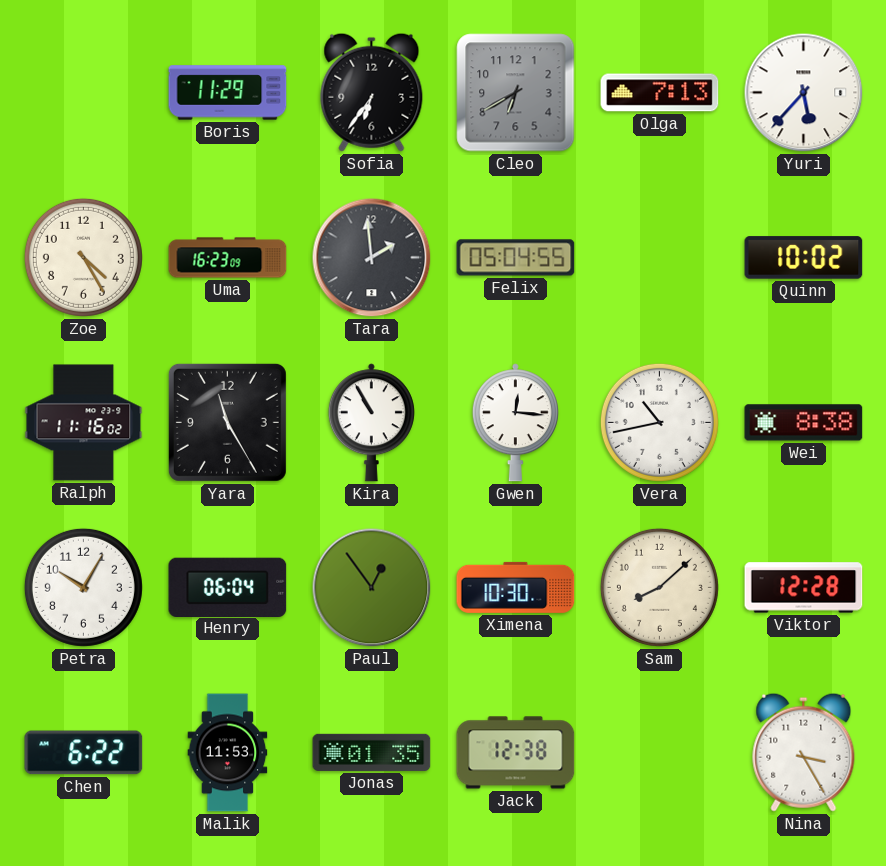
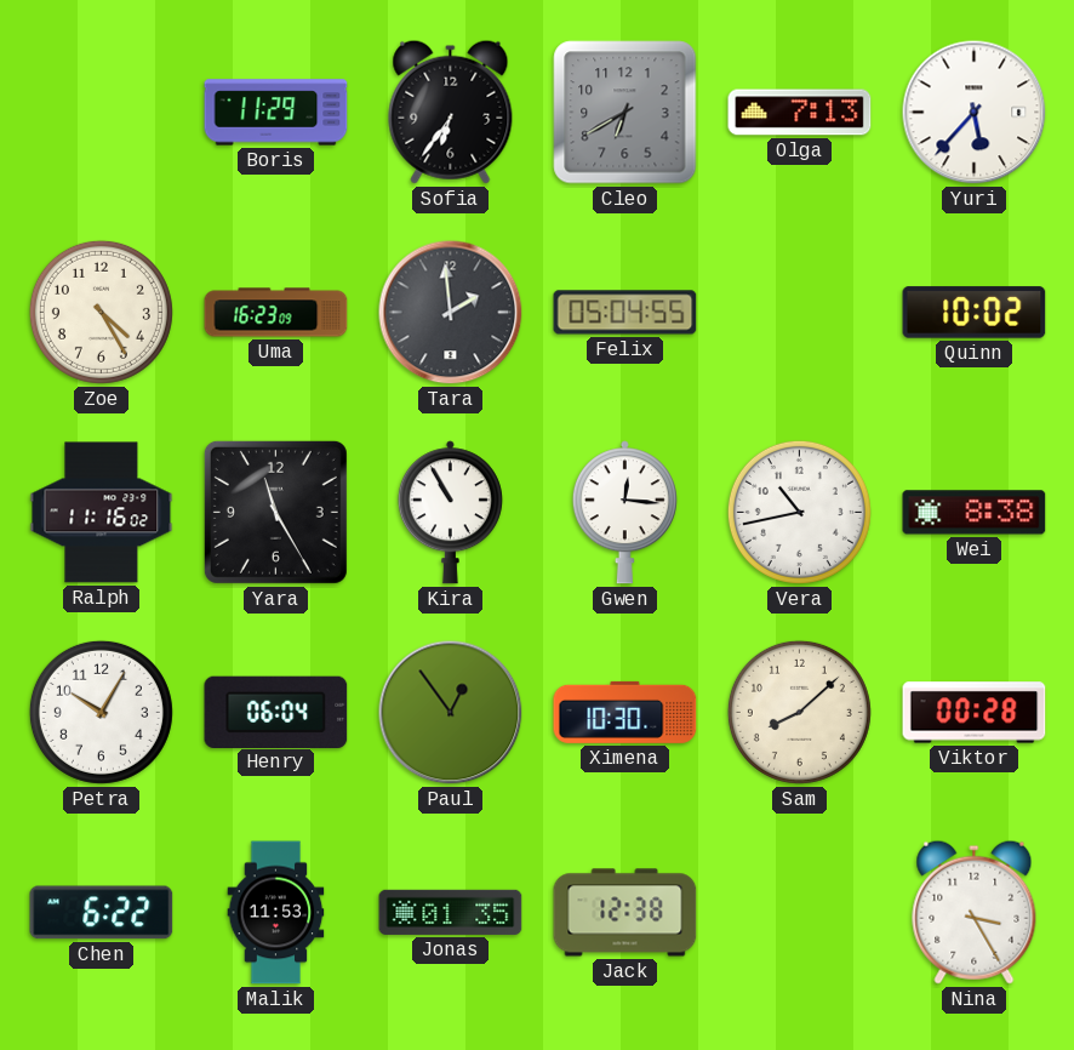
Viktor: 12:28 -> 00:28
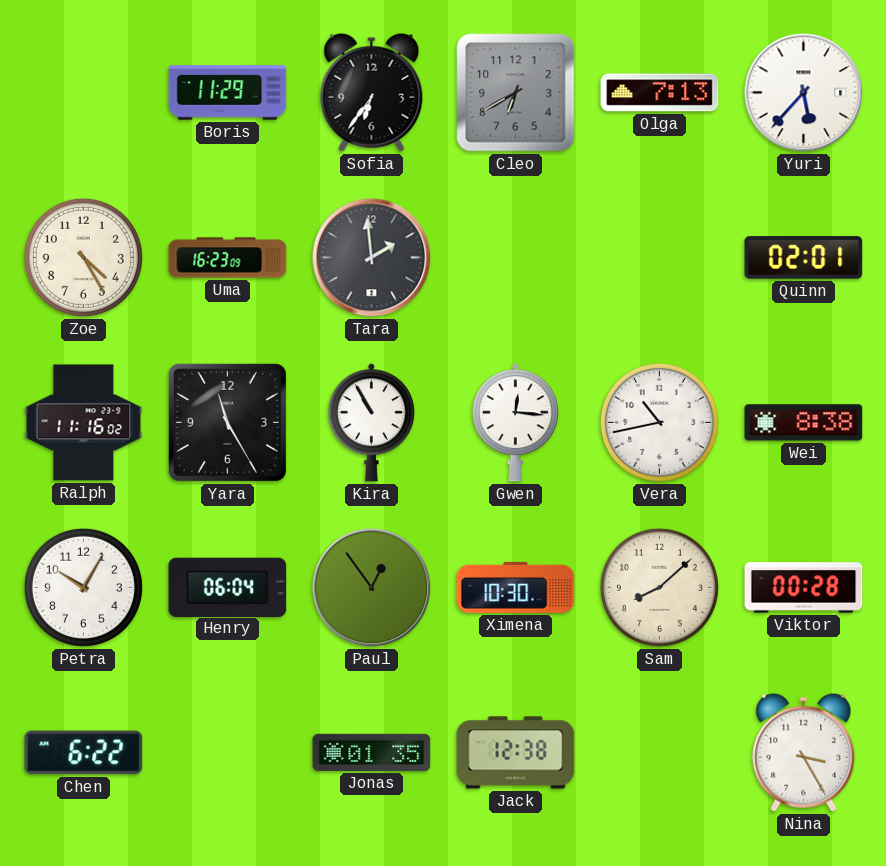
Felix: 05:04 -> none
Quinn: 10:02 -> 02:01
Malik: 11:53 -> none
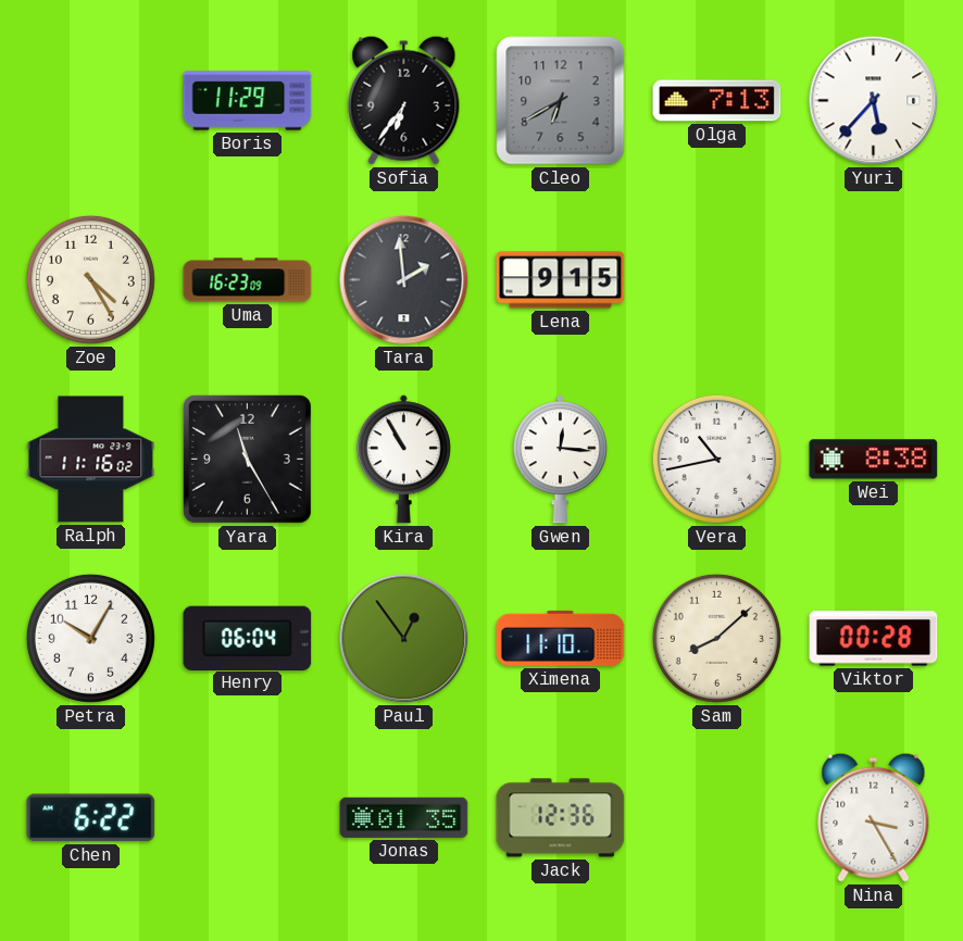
Lena: none -> 9:15
Quinn: 02:01 -> none
Ximena: 10:30 -> 11:10
Jack: 12:38 -> 12:36
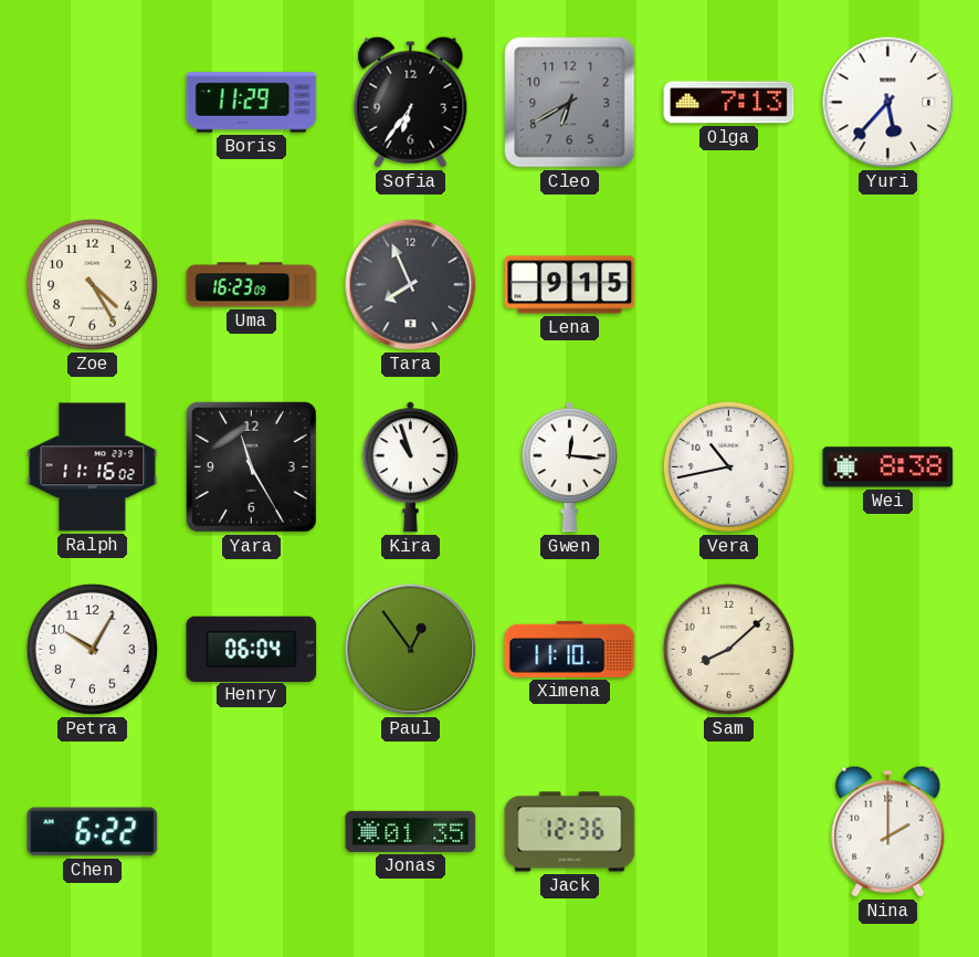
Tara: 1:59 -> 7:56
Kira: 10:55 -> 10:57
Viktor: 00:28 -> none
Nina: 3:25 -> 2:00
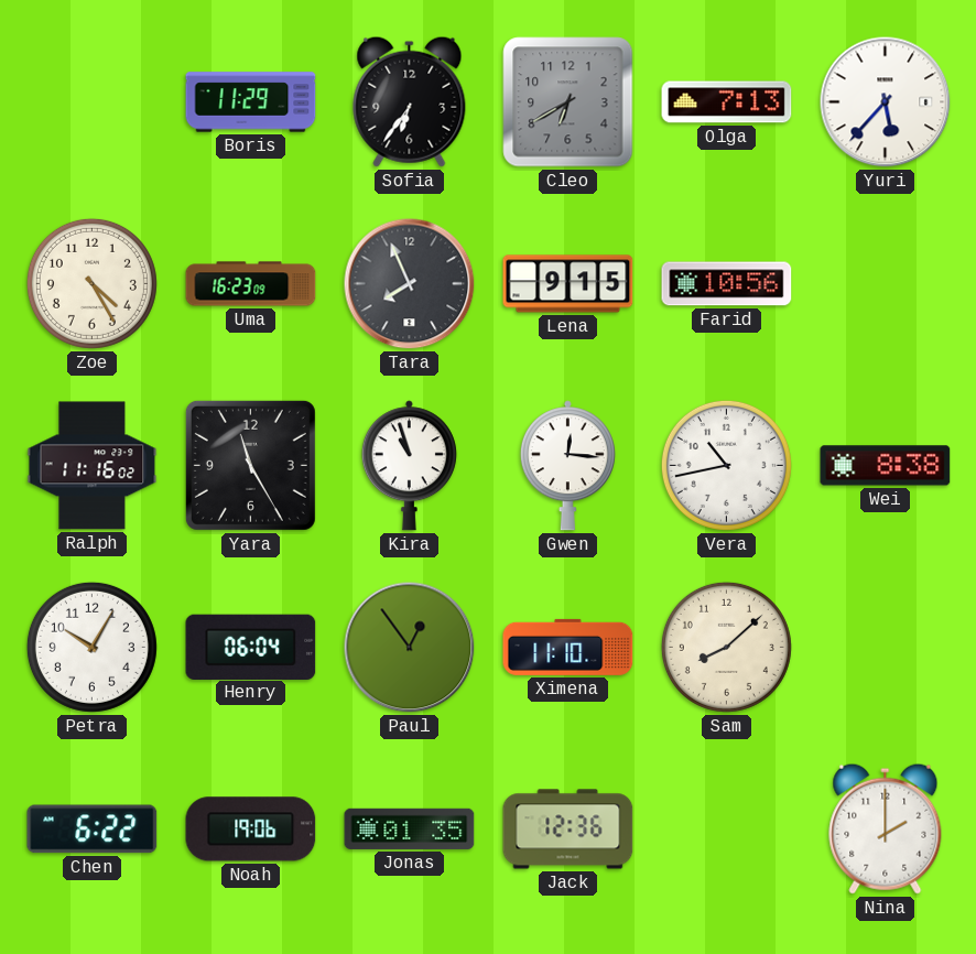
Farid: none -> 10:56
Noah: none -> 19:06
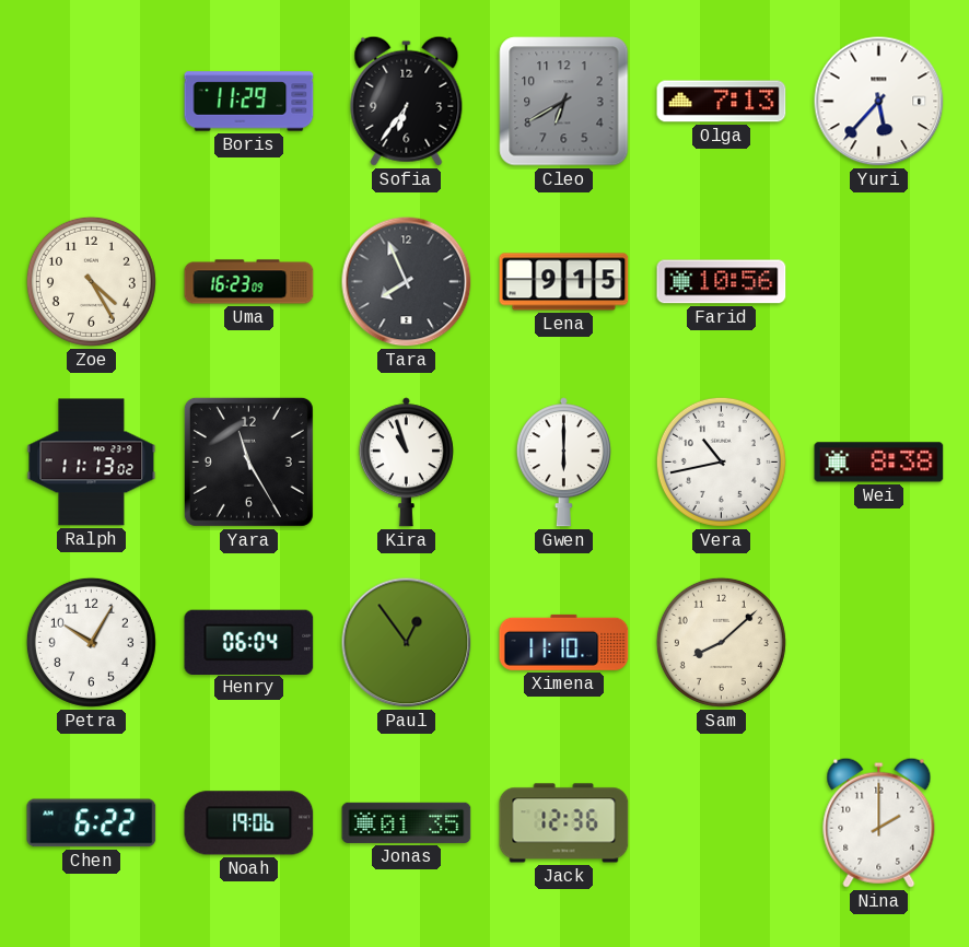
Ralph: 11:16 -> 11:13
Gwen: 12:16 -> 6:00
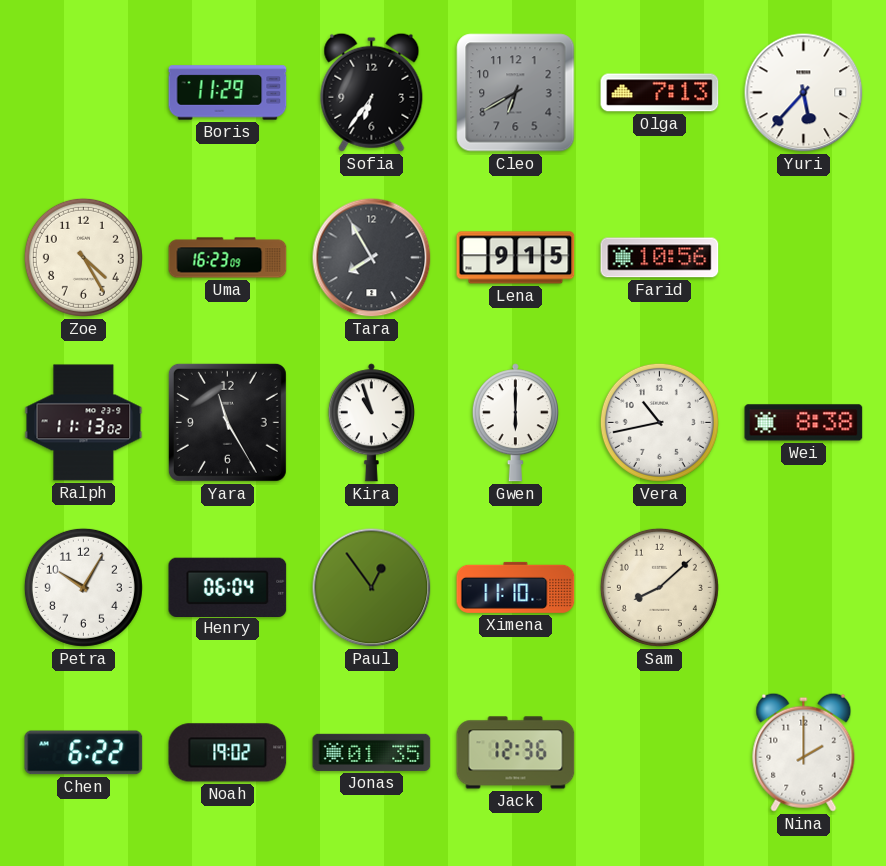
Tara: 7:56 -> 7:55
Noah: 19:06 -> 19:02
